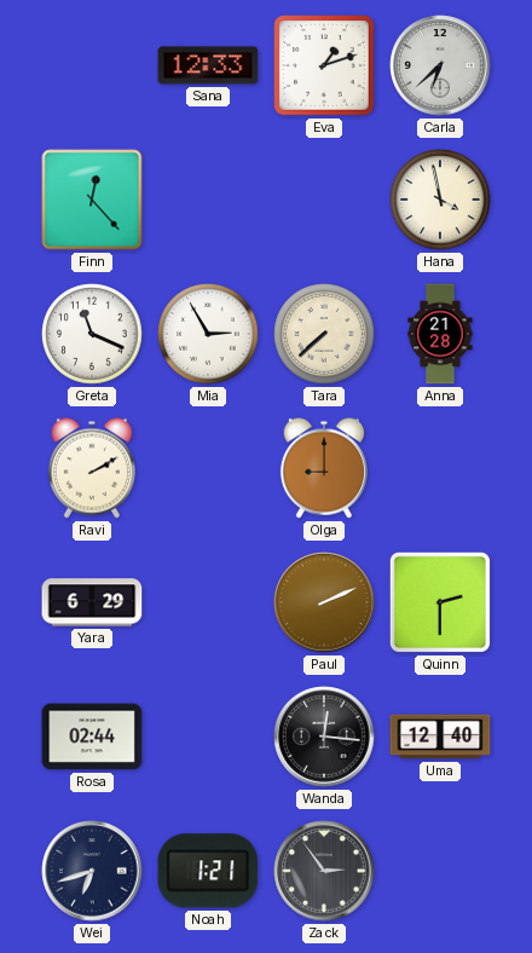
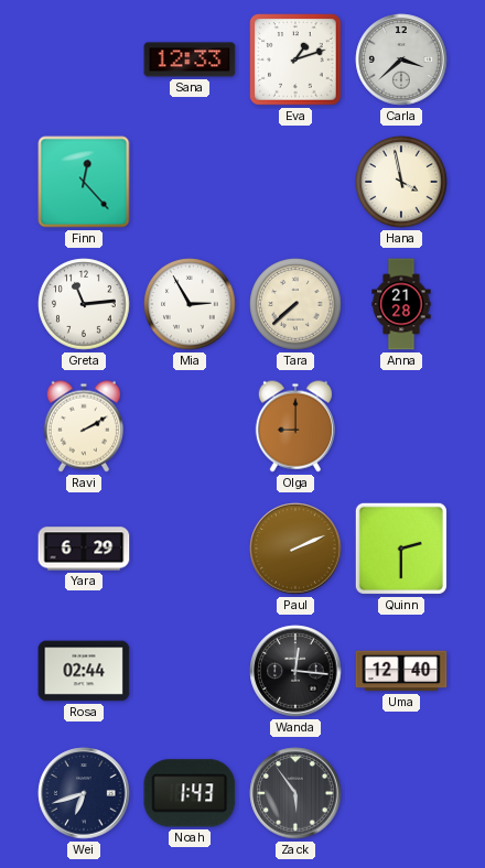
Carla: 6:38 -> 3:38
Greta: 11:19 -> 11:14
Noah: 1:21 -> 1:43
Zack: 2:54 -> 5:54
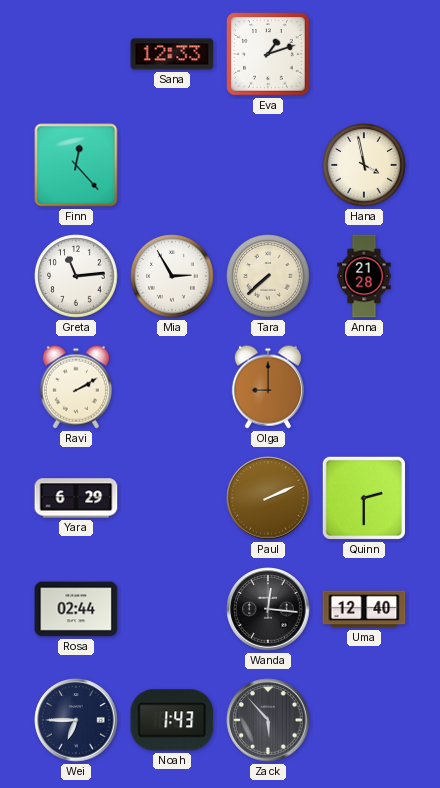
Carla: 3:38 -> none
Wei: 6:42 -> 6:45
Zack: 5:54 -> 5:53
